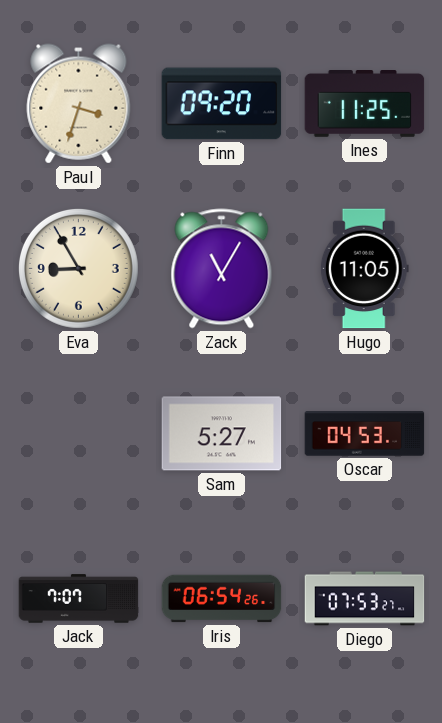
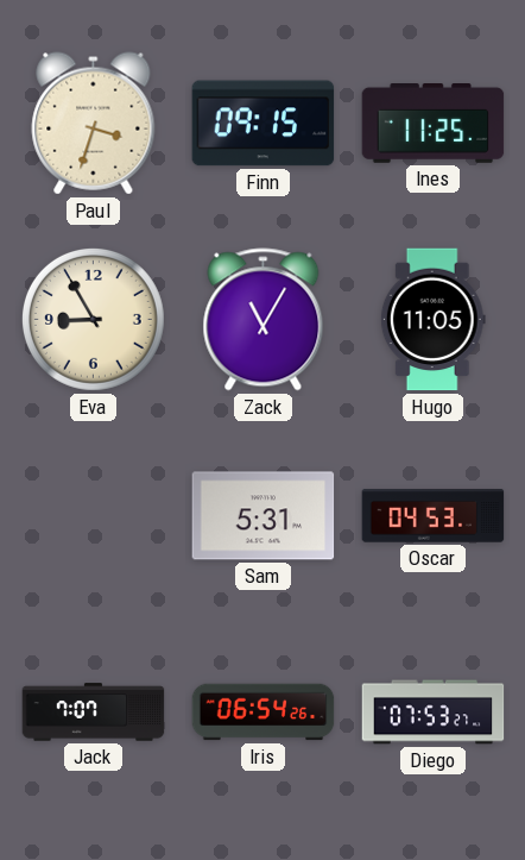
Finn: 09:20 -> 09:15
Sam: 5:27 -> 5:31
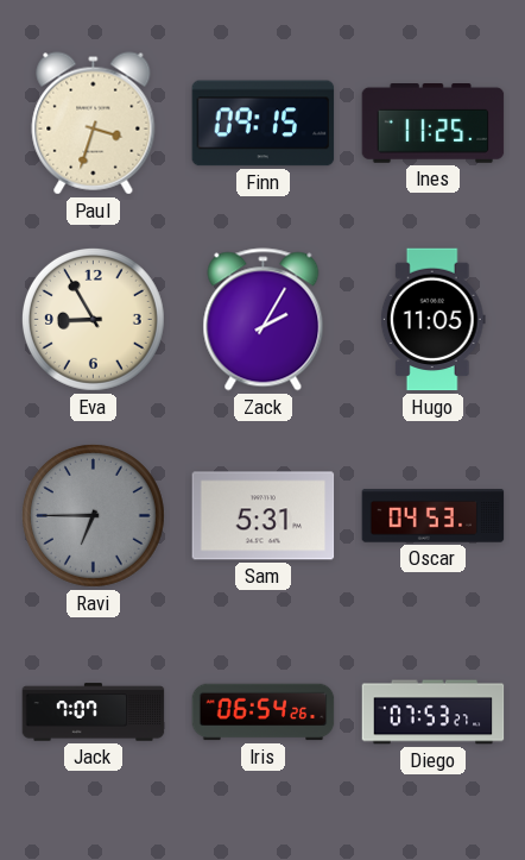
Zack: 11:05 -> 2:05
Ravi: none -> 6:45
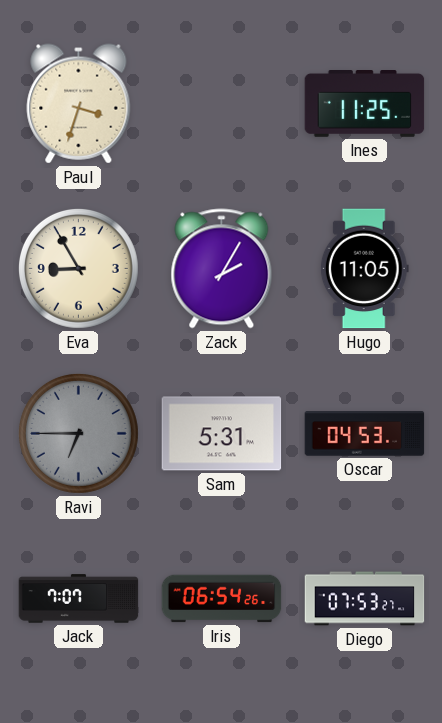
Finn: 09:15 -> none
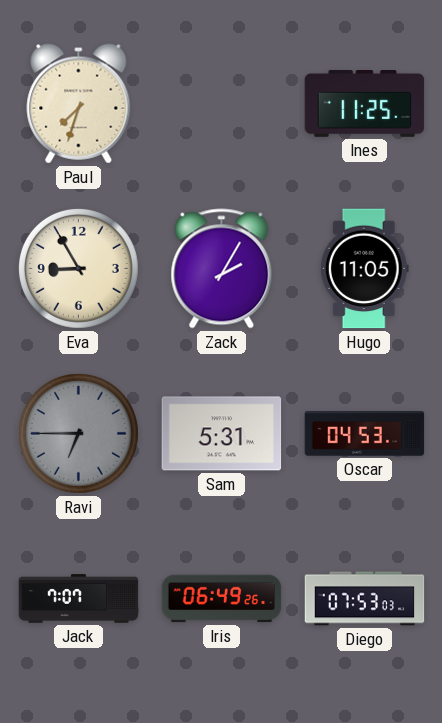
Paul: 3:33 -> 7:33
Iris: 06:54 -> 06:49
Diego: 07:53:27 -> 07:53:03
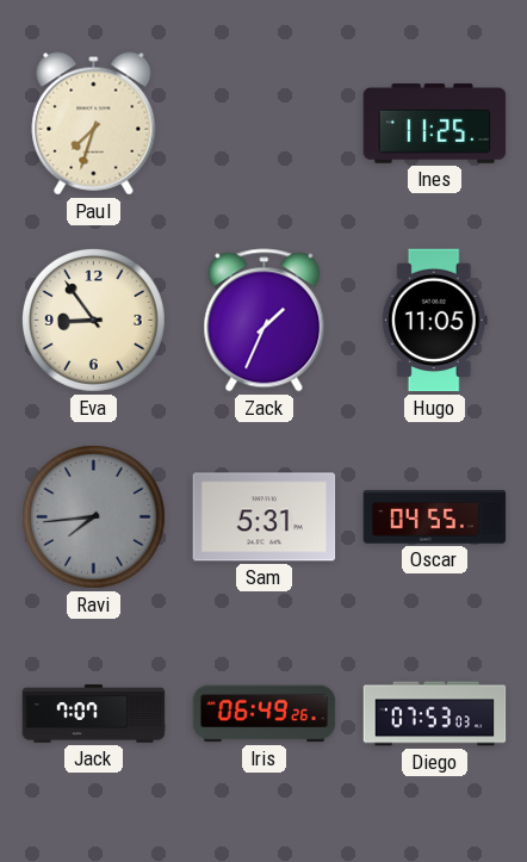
Eva: 8:55 -> 8:54
Zack: 2:05 -> 1:34
Ravi: 6:45 -> 7:44
Oscar: 04:53 -> 04:55
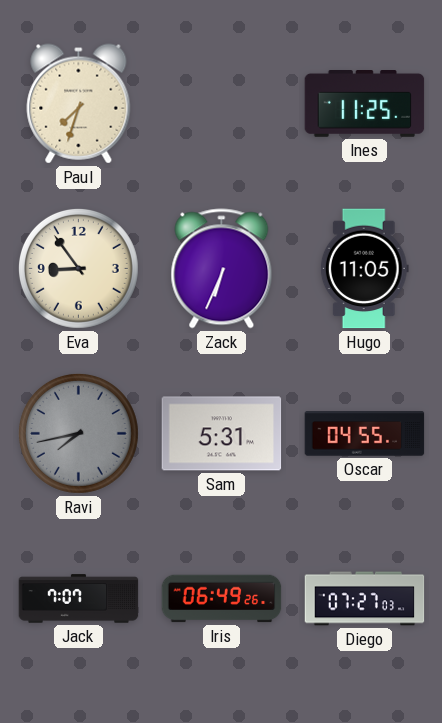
Zack: 1:34 -> 6:34
Ravi: 7:44 -> 7:43
Diego: 07:53 -> 07:27
